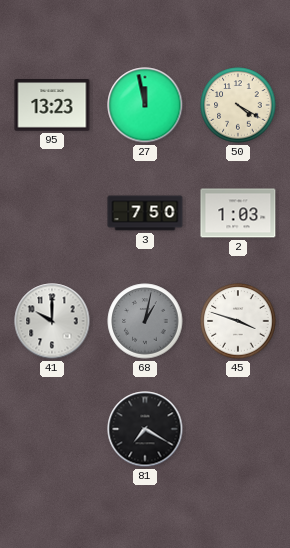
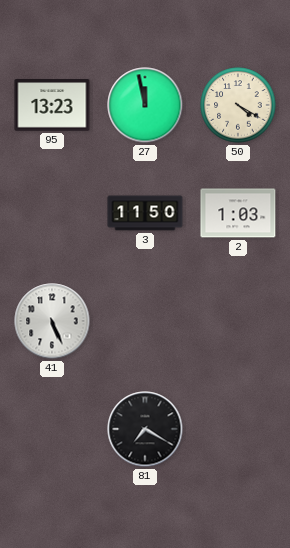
3: 7:50 -> 11:50
41: 10:00 -> 5:26
68: 1:02 -> none
45: 3:48 -> none
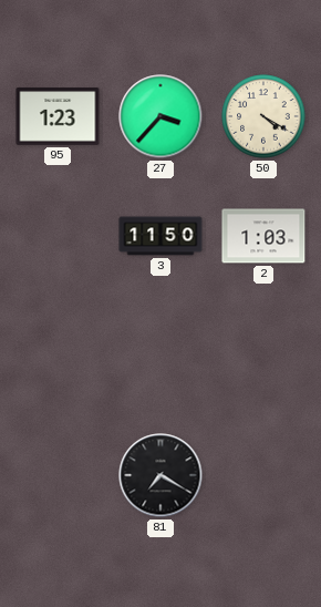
95: 13:23 -> 1:23
27: 11:58 -> 3:37
41: 5:26 -> none
